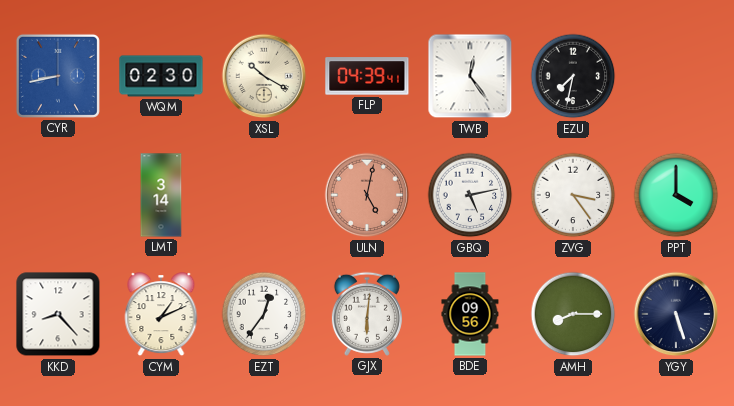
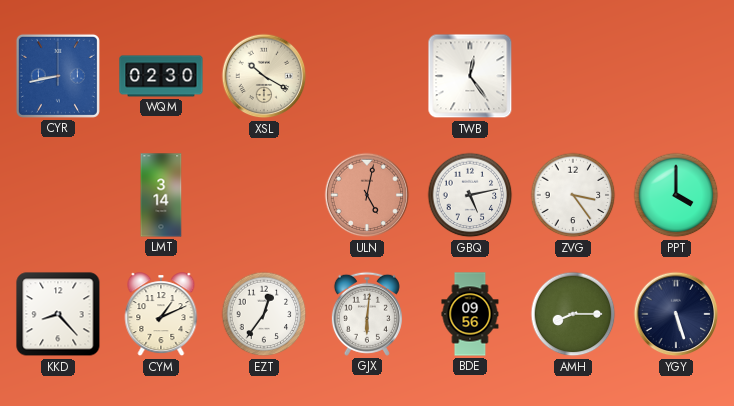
FLP: 04:39 -> none
EZU: 7:32 -> none
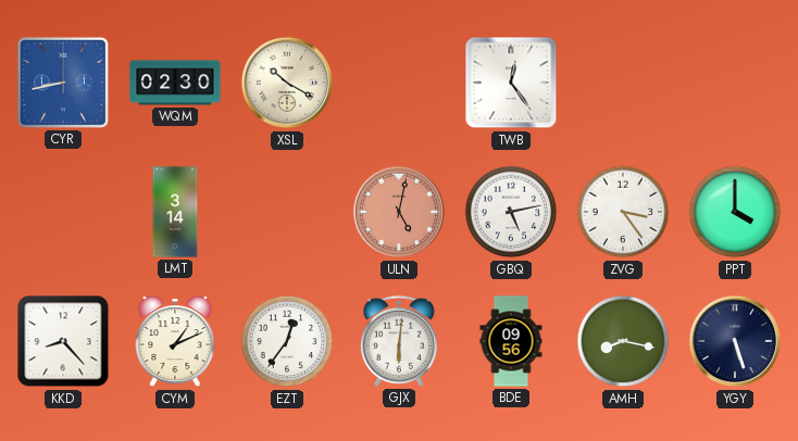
AMH: 8:15 -> 8:17
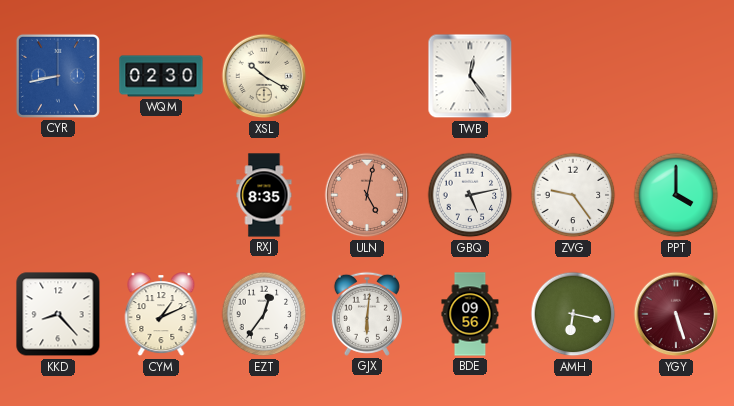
LMT: 3:14 -> none
RXJ: none -> 8:35
ZVG: 3:24 -> 9:24
AMH: 8:17 -> 6:17
YGY dial: navy -> burgundy
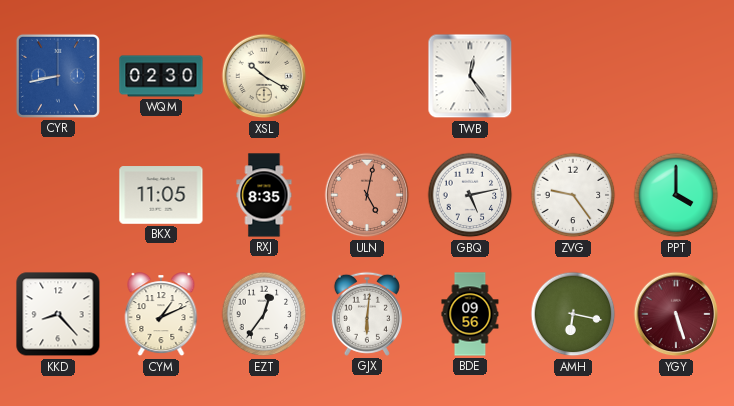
BKX: none -> 11:05
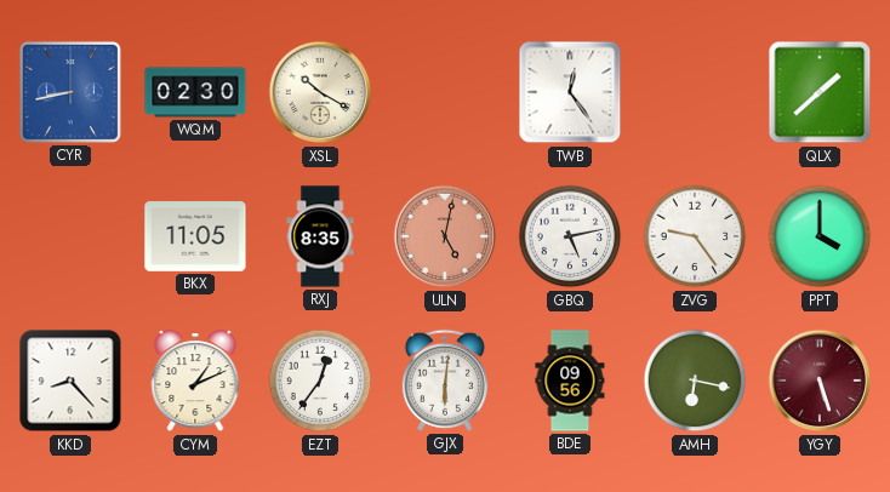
QLX: none -> 1:38
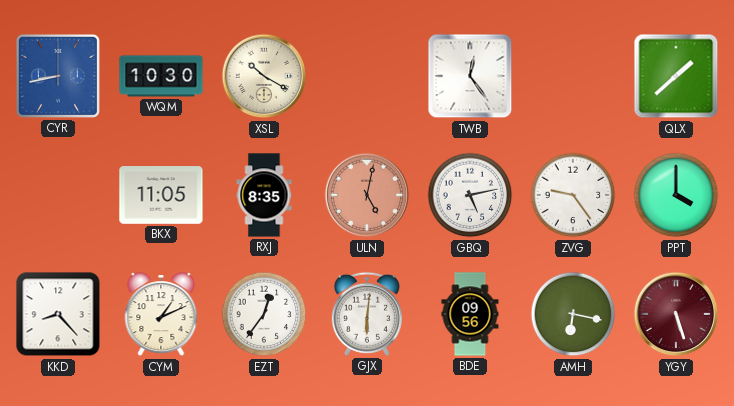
WQM: 02:30 -> 10:30
